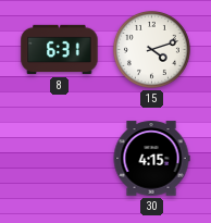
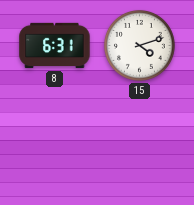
30: 4:15 -> none
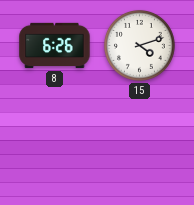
8: 6:31 -> 6:26
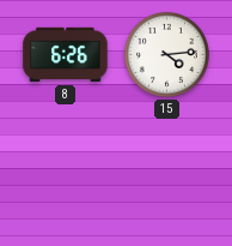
15: 4:12 -> 4:14
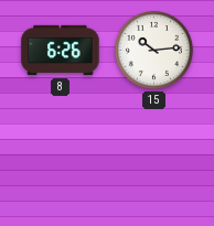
15: 4:14 -> 10:14
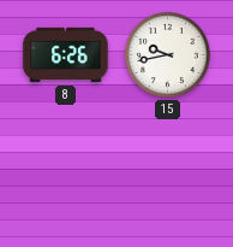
15: 10:14 -> 9:43
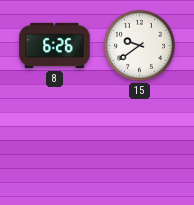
15: 9:43 -> 9:39
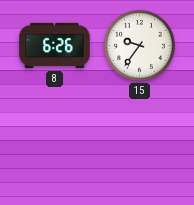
15: 9:39 -> 9:36
